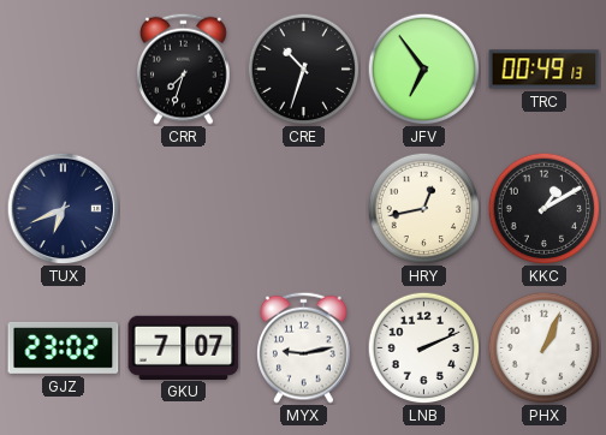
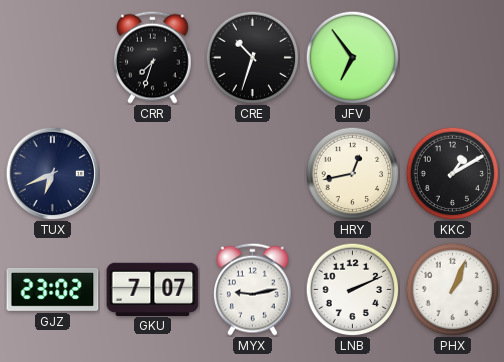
TRC: 00:49 -> none
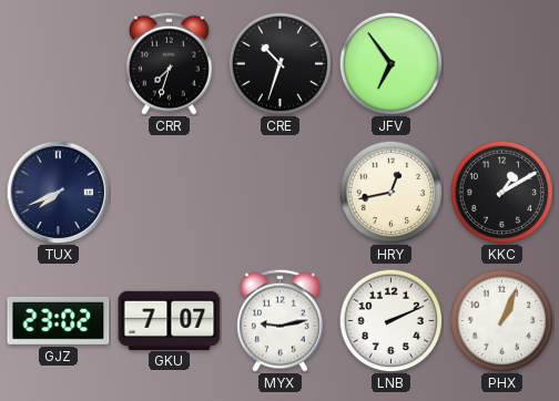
TUX: 6:41 -> 7:41
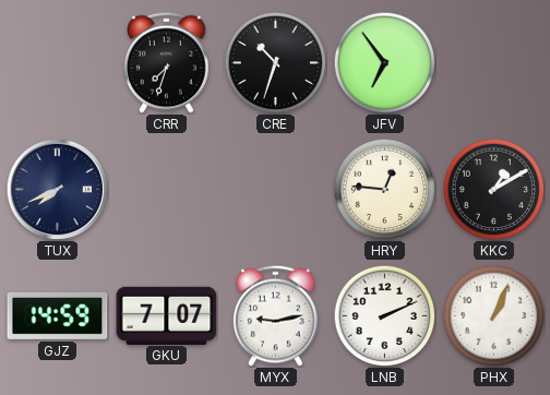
HRY: 12:43 -> 12:46
GJZ: 23:02 -> 14:59
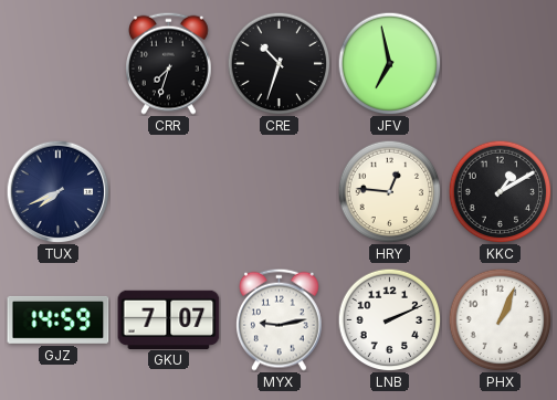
JFV: 6:54 -> 6:58
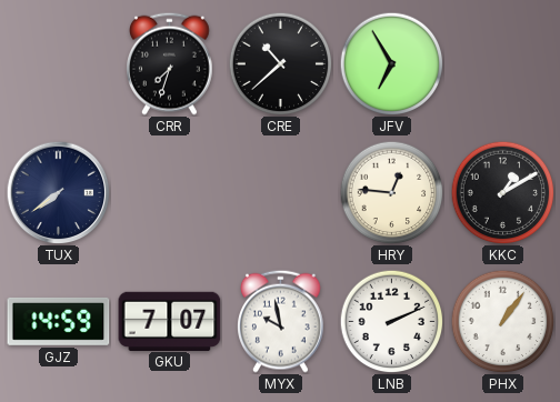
CRE: 10:33 -> 10:38
JFV: 6:58 -> 6:55
TUX: 7:41 -> 7:39
MYX: 9:13 -> 9:58
PHX: 1:04 -> 1:06
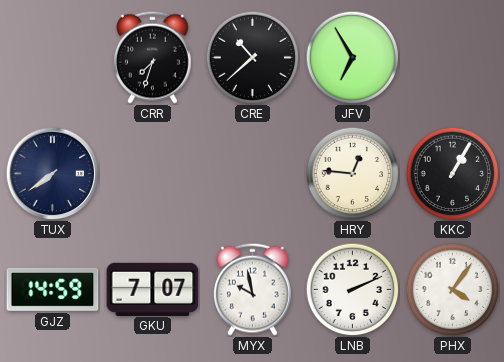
KKC: 1:10 -> 1:05
PHX: 1:06 -> 4:06
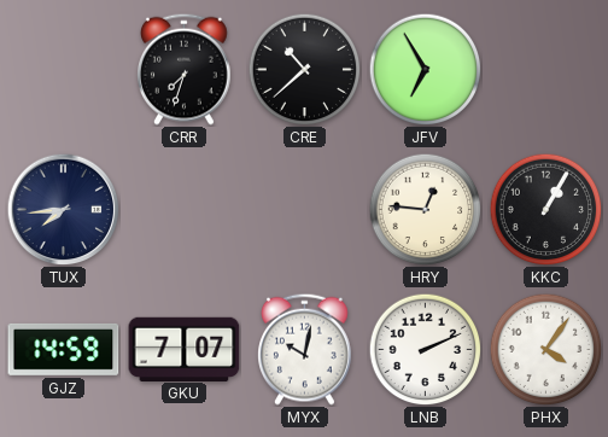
TUX: 7:39 -> 7:44
MYX: 9:58 -> 10:02
